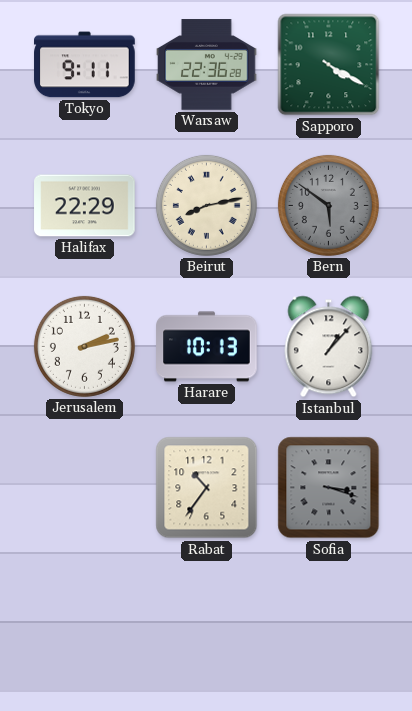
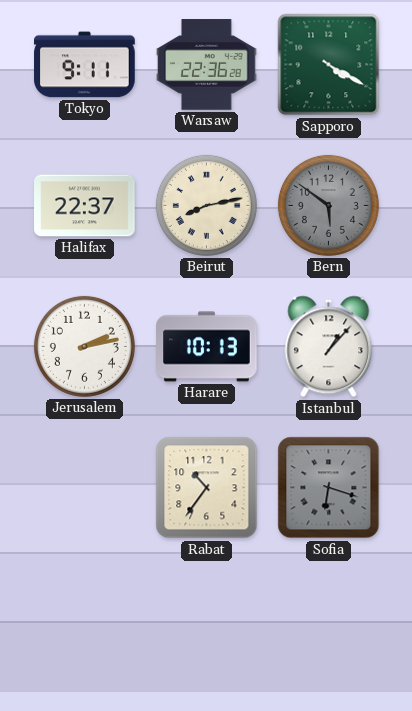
Halifax: 22:29 -> 22:37
Sofia: 3:18 -> 6:18
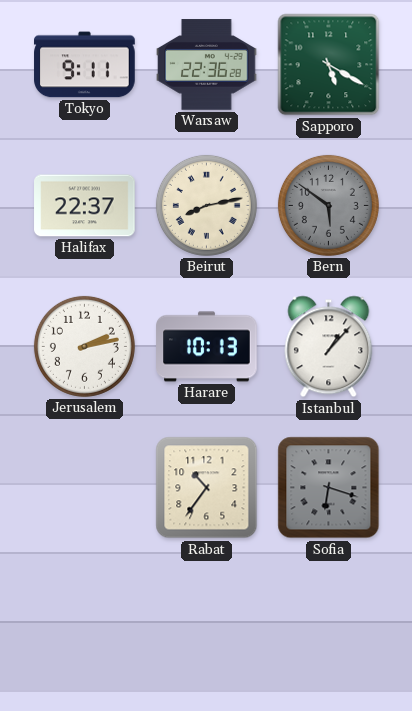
Sapporo: 4:20 -> 5:20
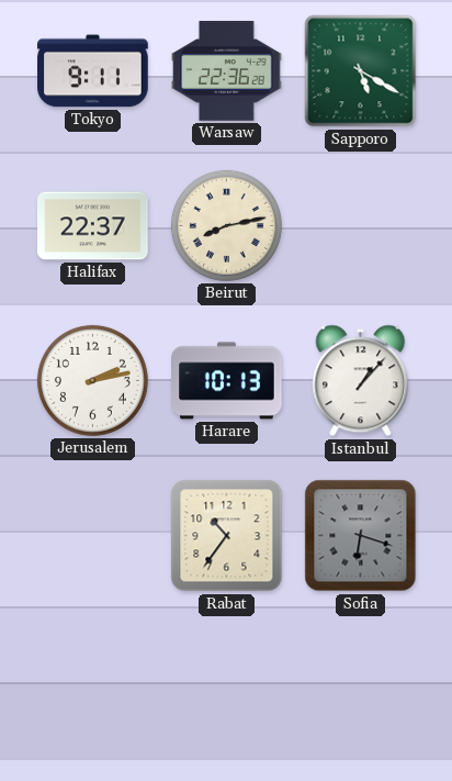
Bern: 5:51 -> none
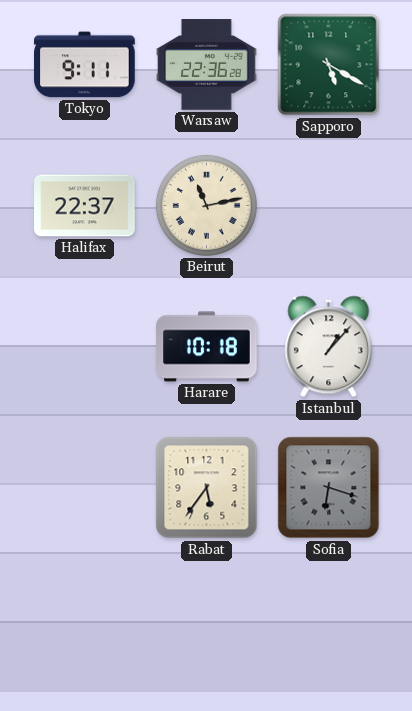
Beirut: 8:13 -> 11:13
Jerusalem: 2:13 -> none
Harare: 10:13 -> 10:18
Rabat: 10:36 -> 5:36
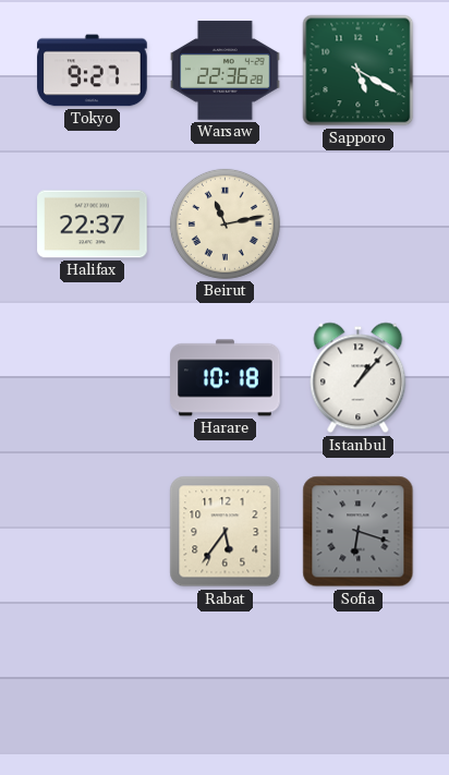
Tokyo: 9:11 -> 9:27
